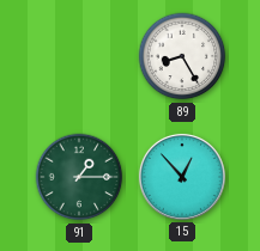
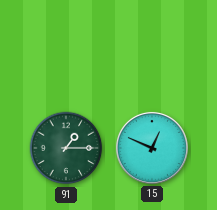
89: 8:25 -> none
15: 12:53 -> 12:49
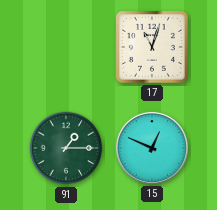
17: none -> 11:03
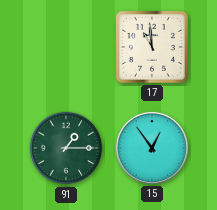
17: 11:03 -> 10:59
15: 12:49 -> 12:54
